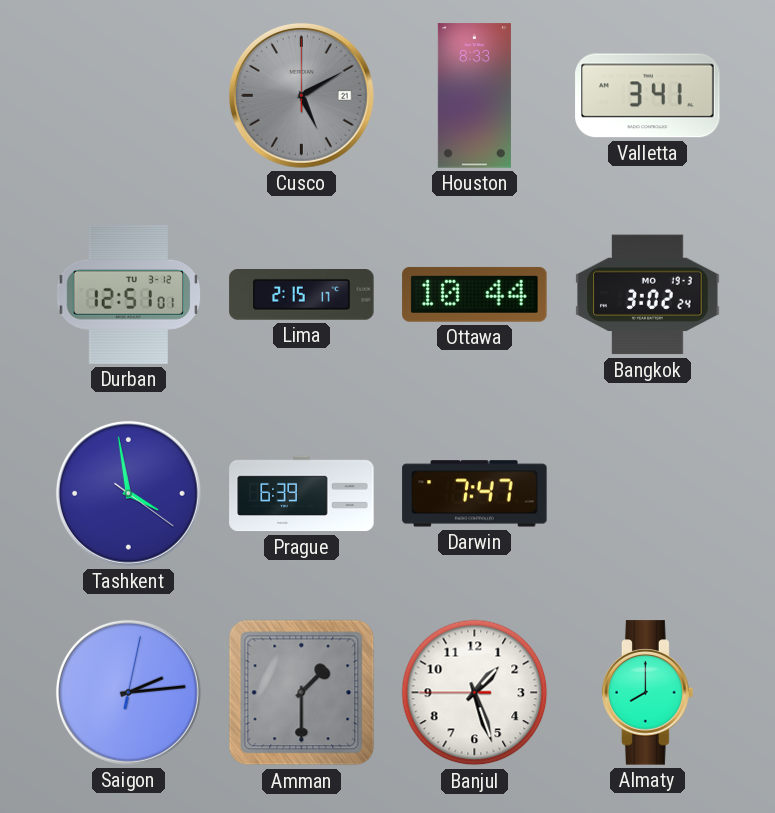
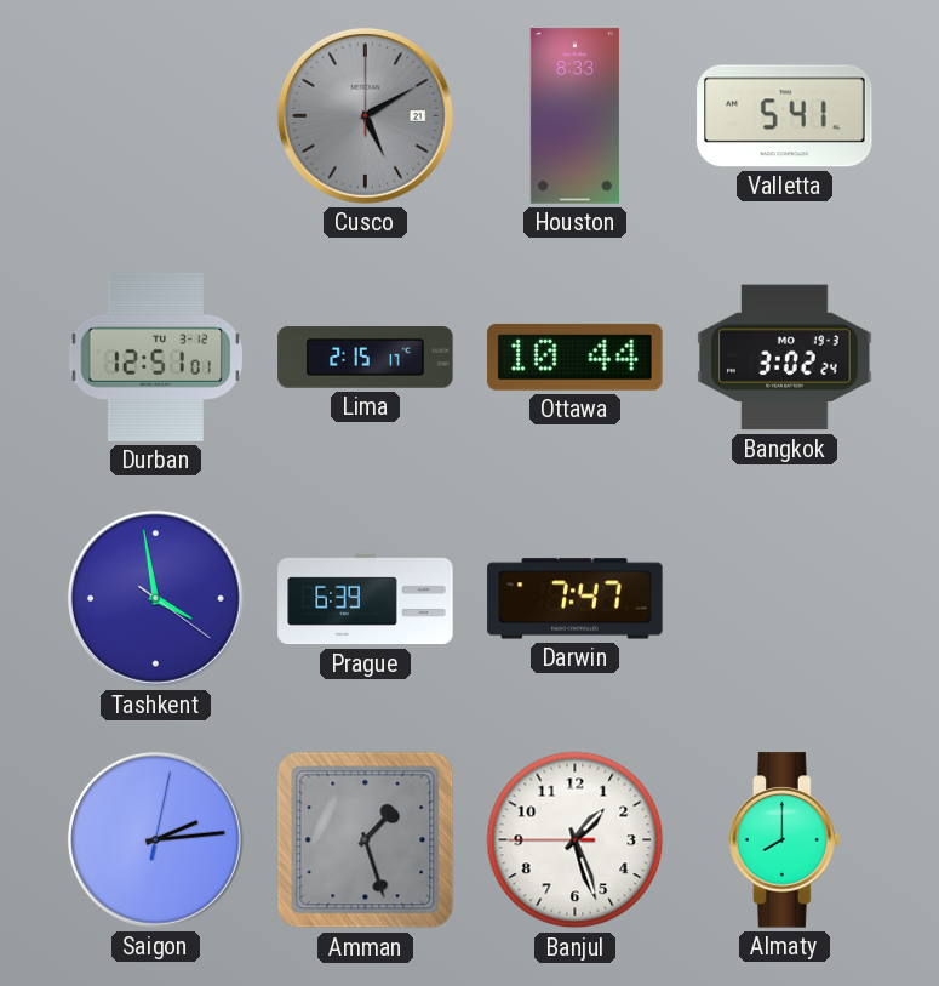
Valletta: 3:41 -> 5:41
Amman: 1:30 -> 1:27
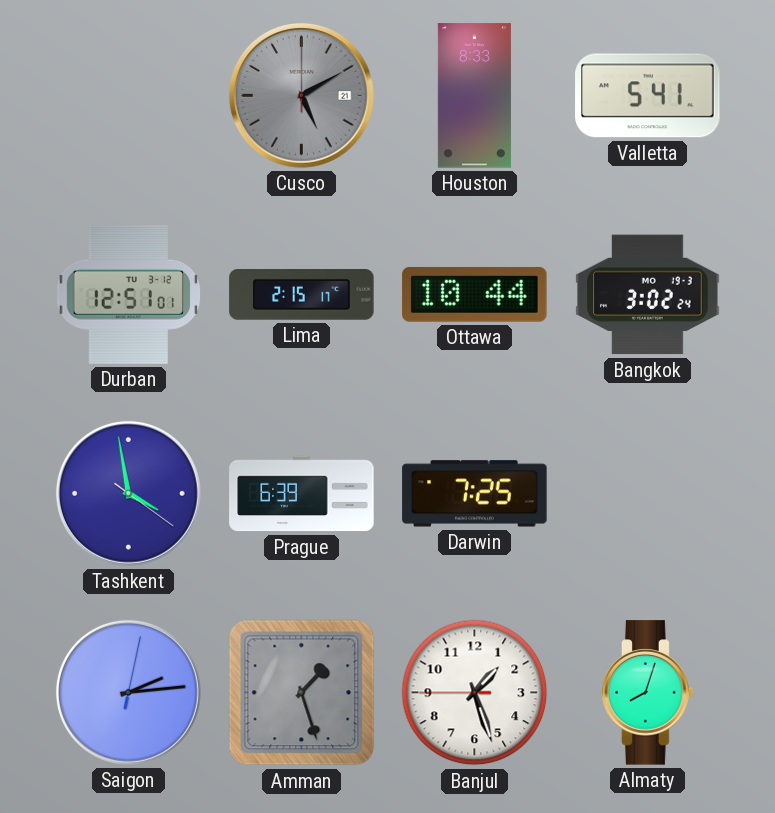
Darwin: 7:47 -> 7:25
Almaty: 8:00 -> 8:03
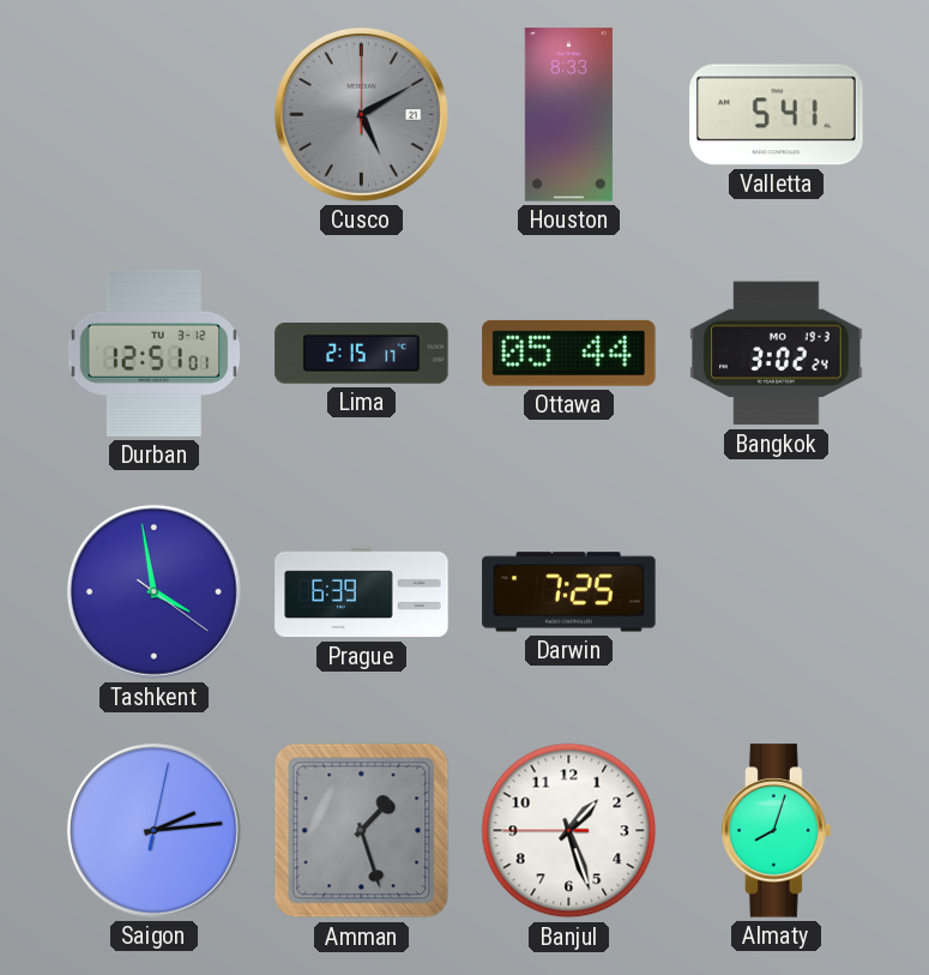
Ottawa: 10:44 -> 05:44
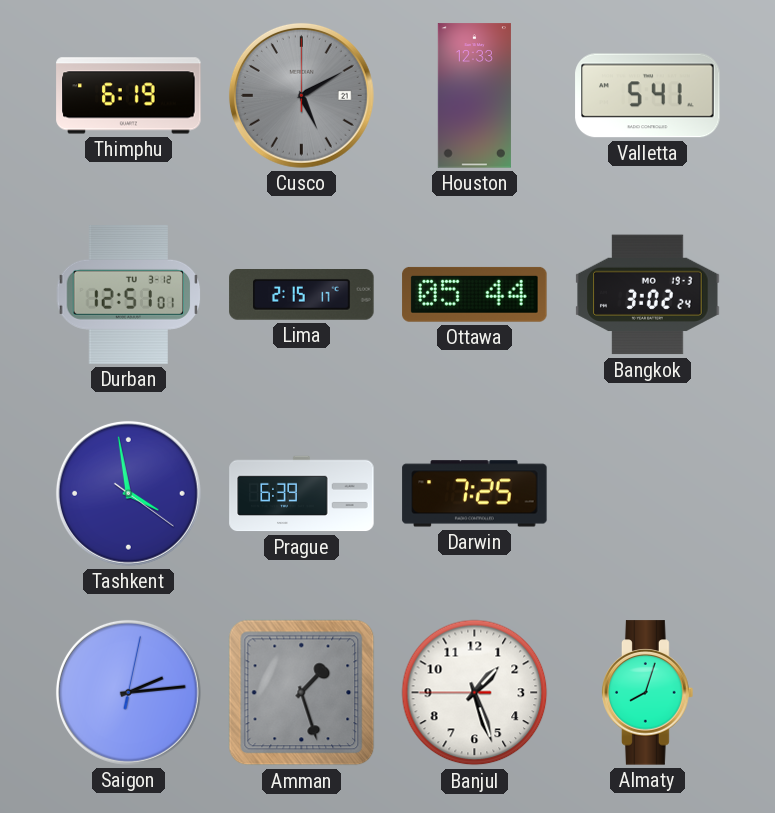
Thimphu: none -> 6:19
Houston: 8:33 -> 12:33
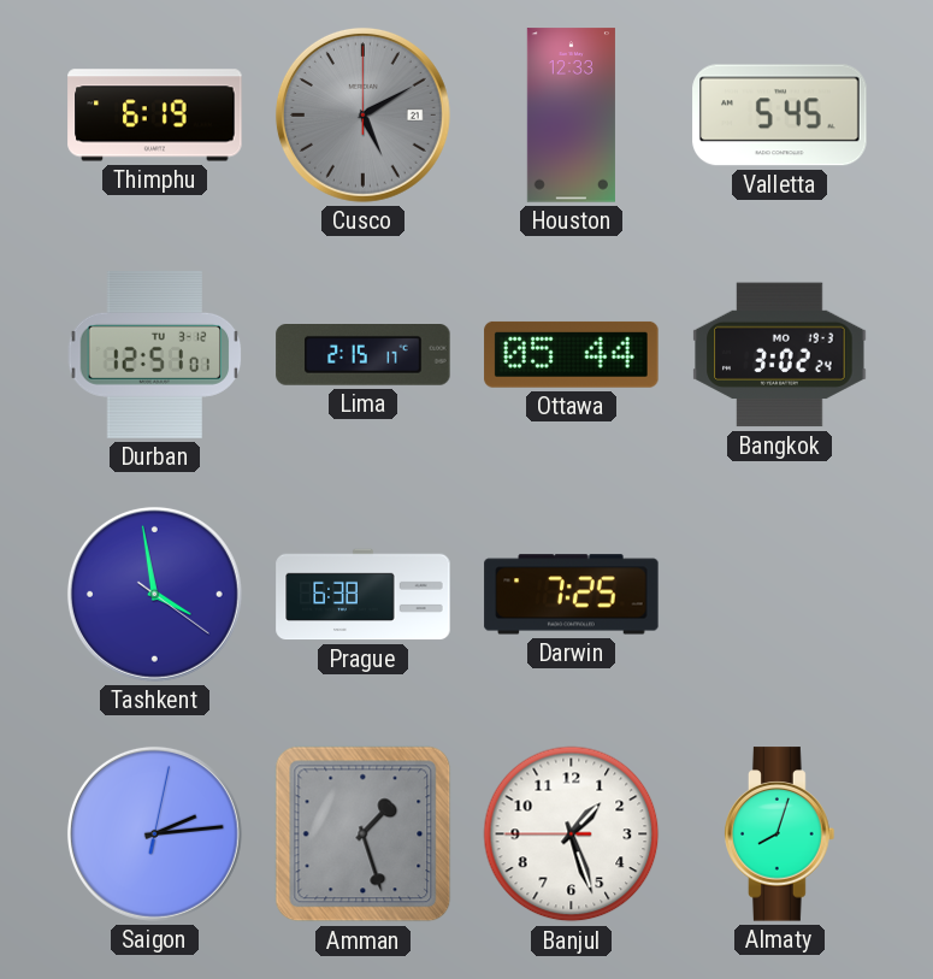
Valletta: 5:41 -> 5:45
Prague: 6:39 -> 6:38
